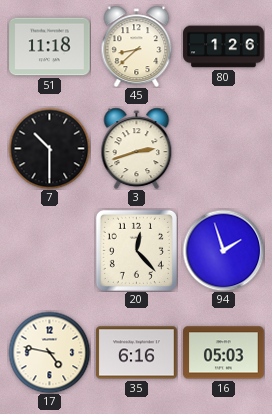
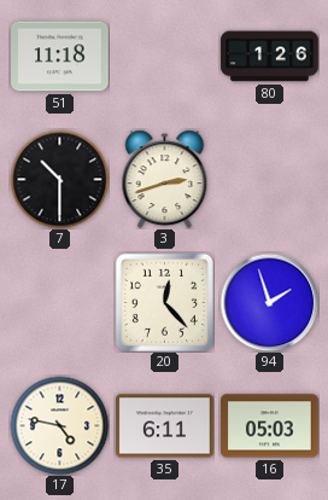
45: 8:38 -> none
35: 6:16 -> 6:11
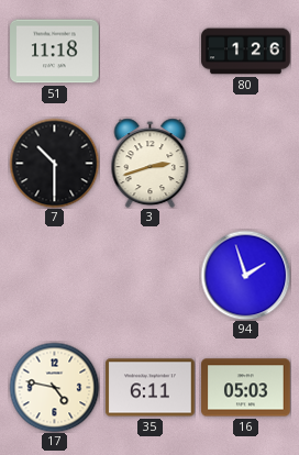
20: 12:23 -> none
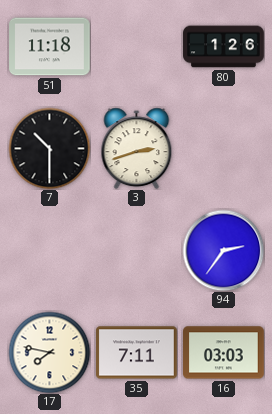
94: 1:57 -> 2:36
17: 4:47 -> 7:47
35: 6:11 -> 7:11
16: 05:03 -> 03:03
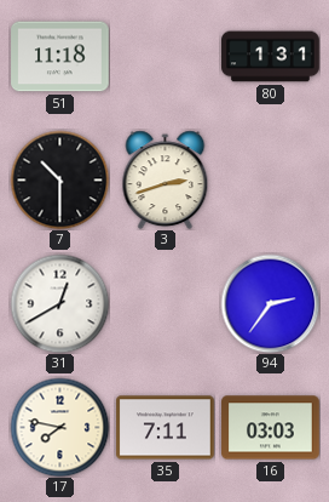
80: 1:26 -> 1:31
31: none -> 12:40
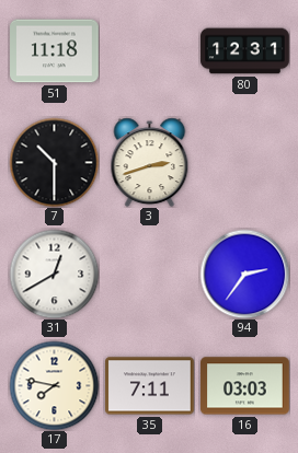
80: 1:31 -> 12:31
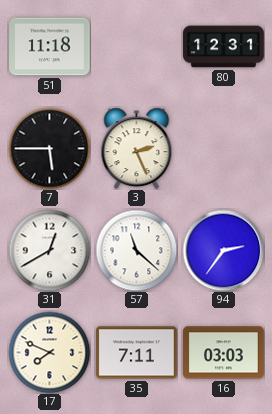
7: 10:30 -> 5:45
3: 2:42 -> 2:26
57: none -> 11:22
17: 7:47 -> 7:49
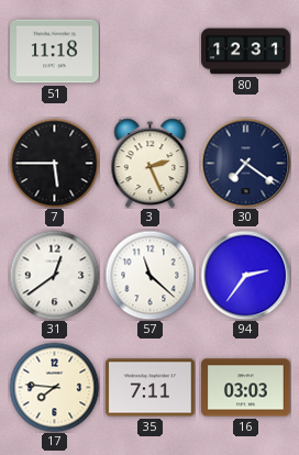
30: none -> 7:21
31: 12:40 -> 12:39
17: 7:49 -> 7:46
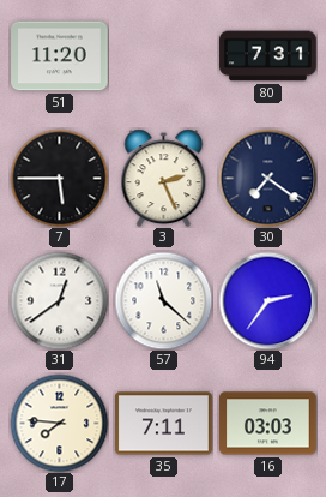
51: 11:18 -> 11:20
80: 12:31 -> 7:31
